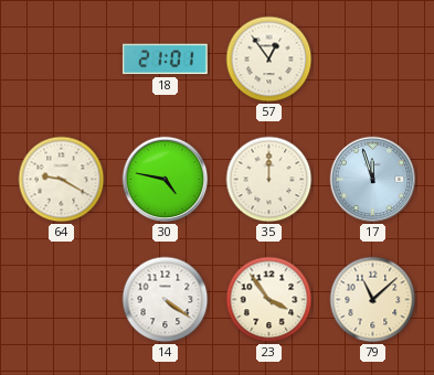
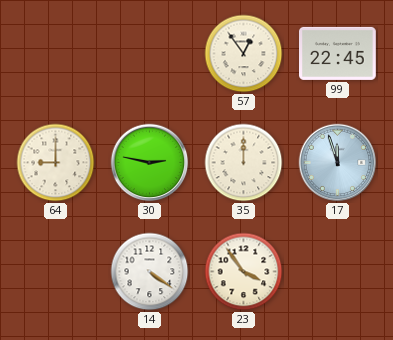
18: 21:01 -> none
99: none -> 22:45
64: 9:20 -> 9:00
30: 4:47 -> 2:47
79: 11:08 -> none
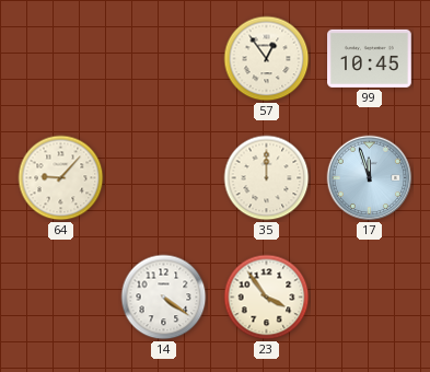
99: 22:45 -> 10:45
64: 9:00 -> 9:07
30: 2:47 -> none
